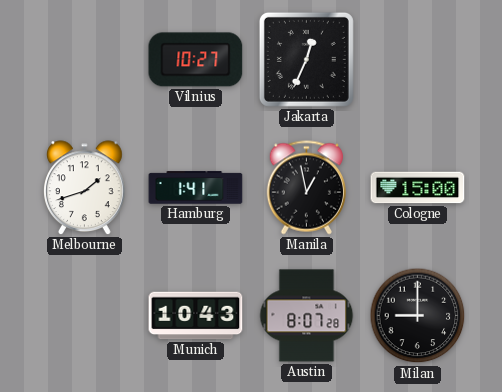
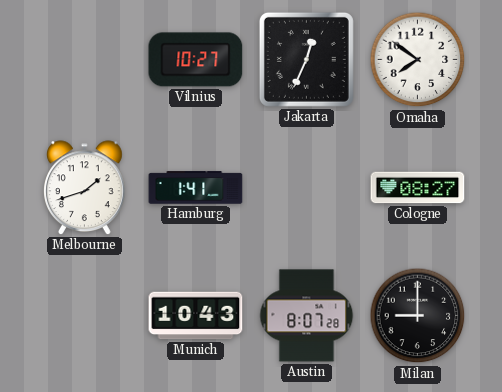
Omaha: none -> 7:51
Manila: 12:58 -> none
Cologne: 15:00 -> 08:27
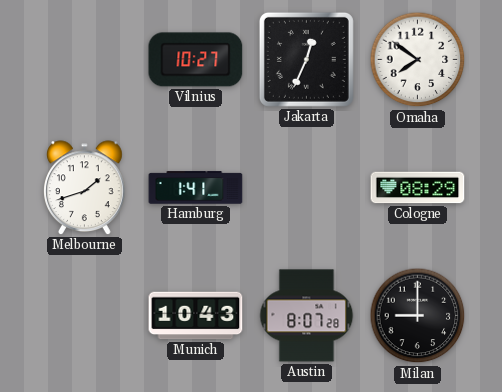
Cologne: 08:27 -> 08:29
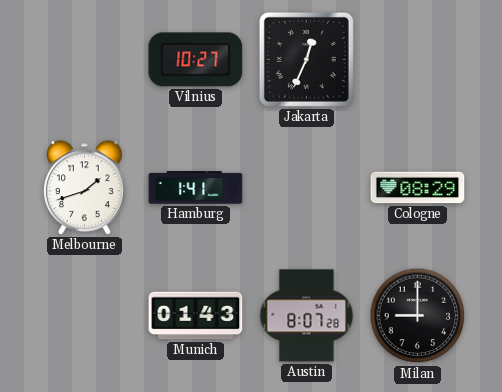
Omaha: 7:51 -> none
Munich: 10:43 -> 01:43
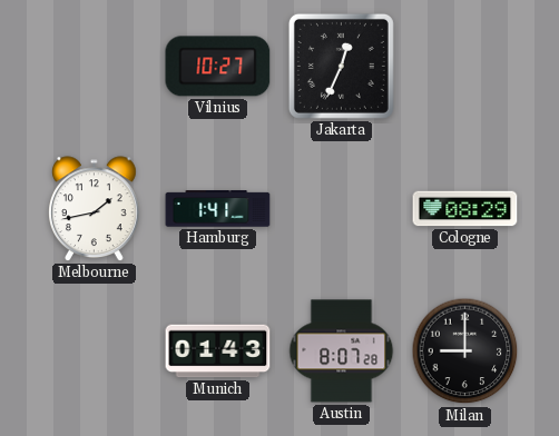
Melbourne: 1:42 -> 1:43
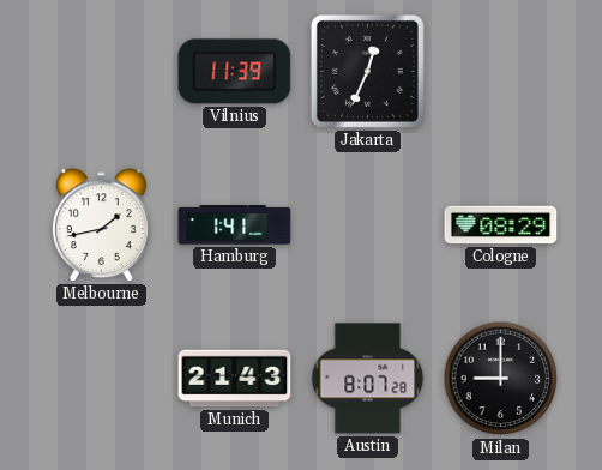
Vilnius: 10:27 -> 11:39
Munich: 01:43 -> 21:43
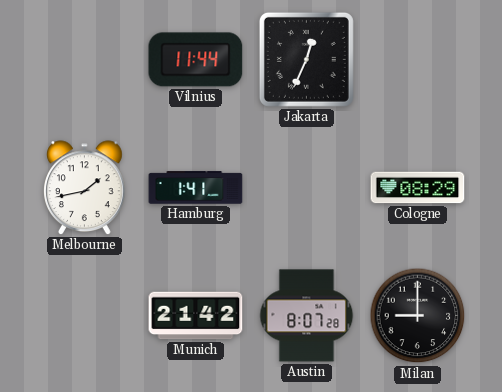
Vilnius: 11:39 -> 11:44
Munich: 21:43 -> 21:42
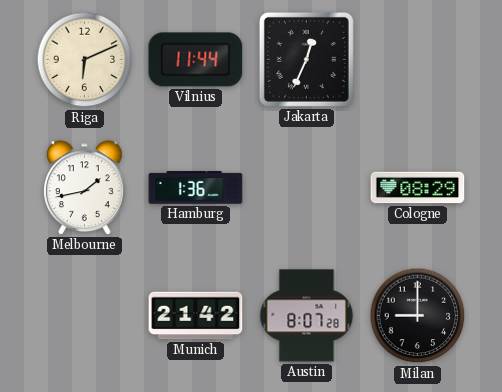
Riga: none -> 6:11
Hamburg: 1:41 -> 1:36
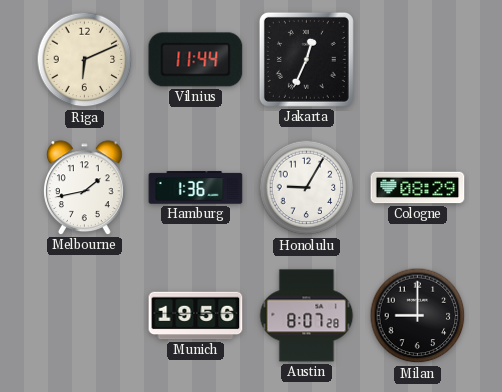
Honolulu: none -> 9:05
Munich: 21:42 -> 19:56
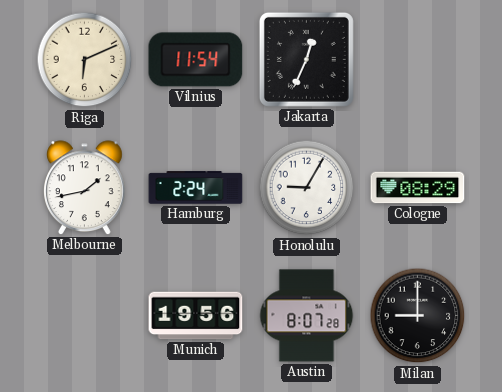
Vilnius: 11:44 -> 11:54
Hamburg: 1:36 -> 2:24
